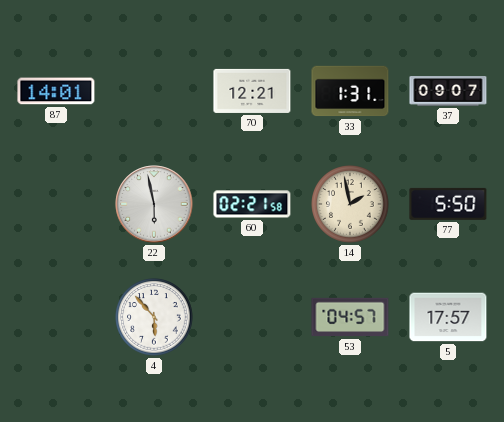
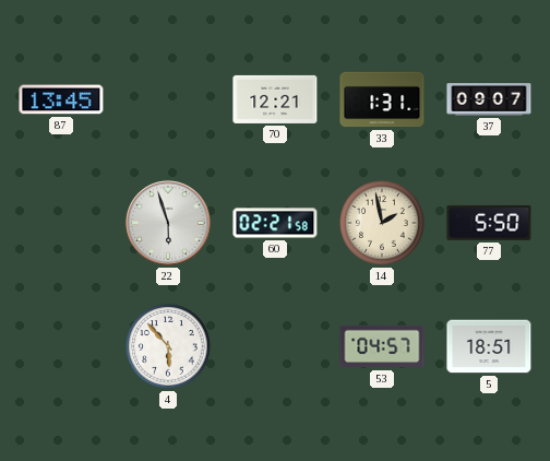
87: 14:01 -> 13:45
22: 5:58 -> 5:57
5: 17:57 -> 18:51
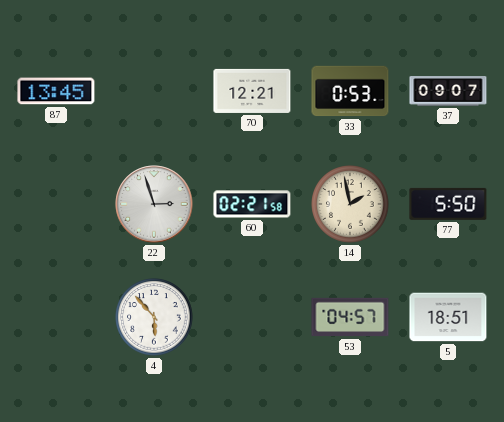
33: 1:31 -> 0:53
22: 5:57 -> 2:57
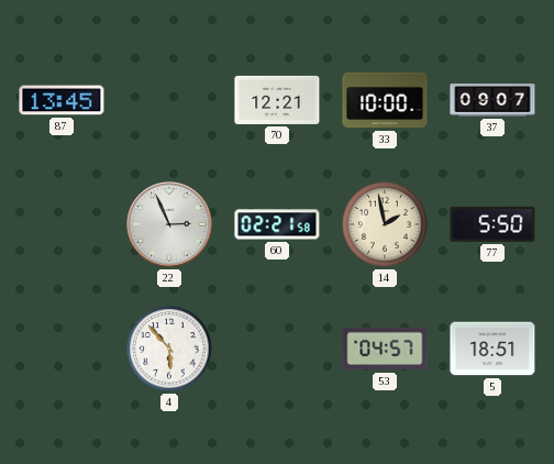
33: 0:53 -> 10:00
22: 2:57 -> 2:56
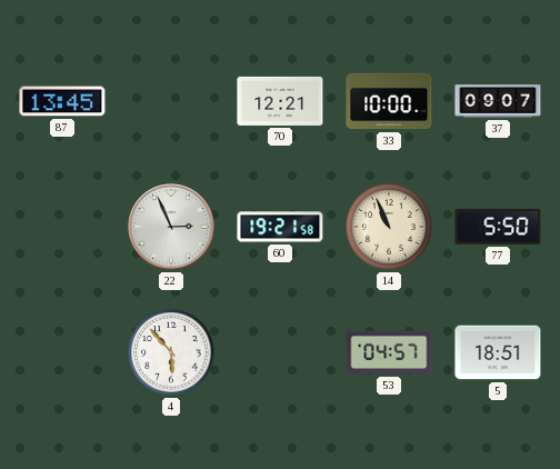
60: 02:21 -> 19:21
14: 1:58 -> 10:56
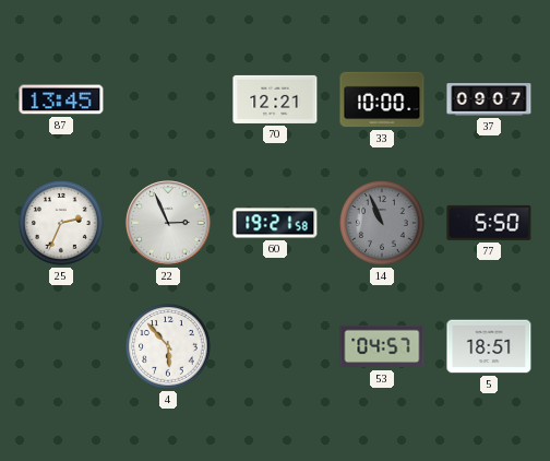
25: none -> 2:34
14 dial: cream -> grey
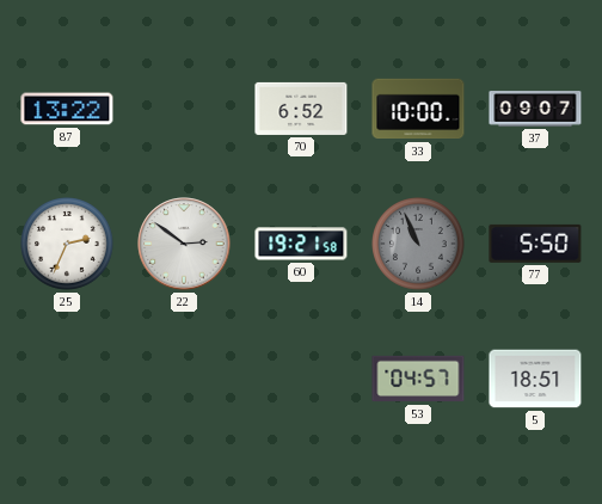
87: 13:45 -> 13:22
70: 12:21 -> 6:52
22: 2:56 -> 2:51
4: 5:53 -> none
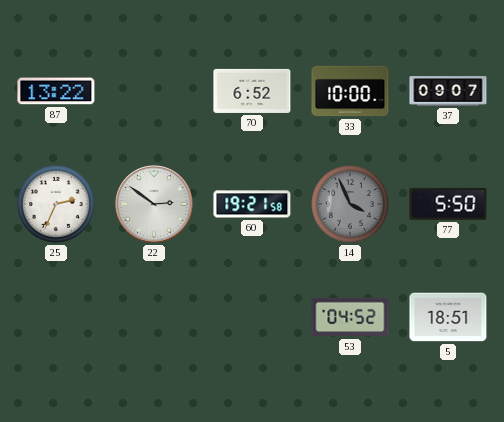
14: 10:56 -> 3:56
53: 04:57 -> 04:52
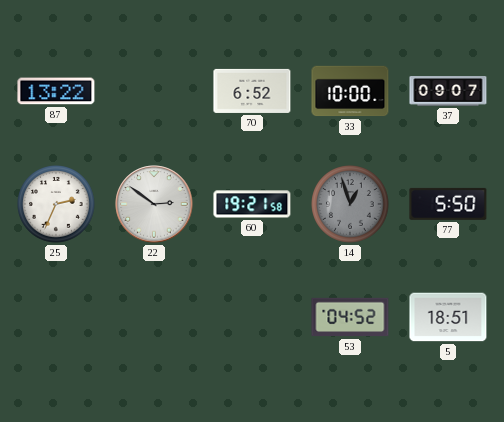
14: 3:56 -> 12:57
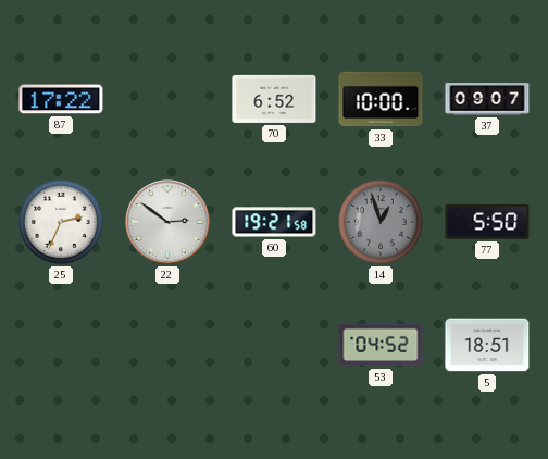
87: 13:22 -> 17:22
